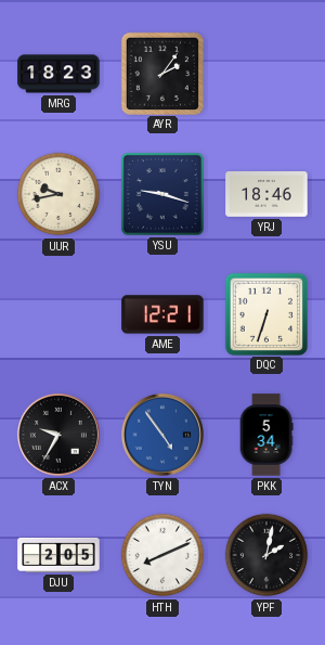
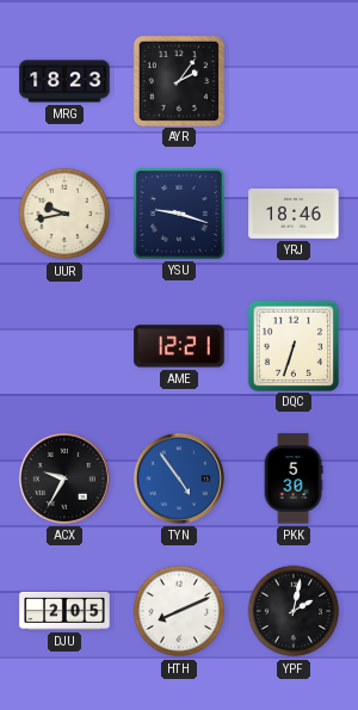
PKK: 5:34 -> 5:30
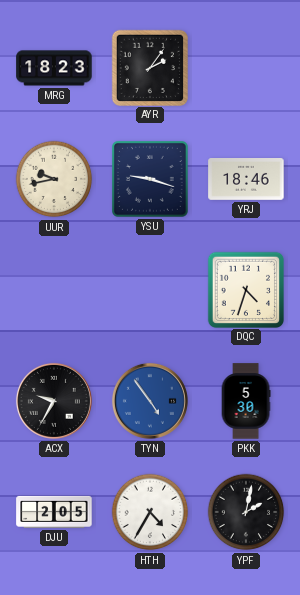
AME: 12:21 -> none
DQC: 6:33 -> 4:33
HTH: 8:11 -> 4:35
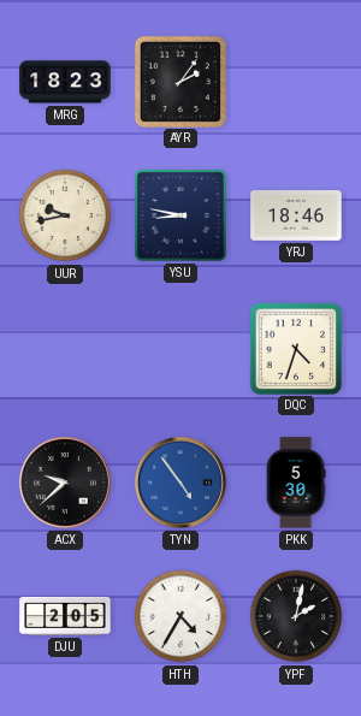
YSU: 9:18 -> 8:47
ACX: 9:35 -> 9:38
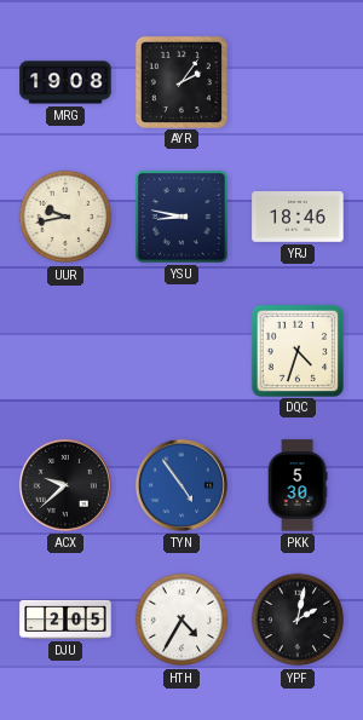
MRG: 18:23 -> 19:08
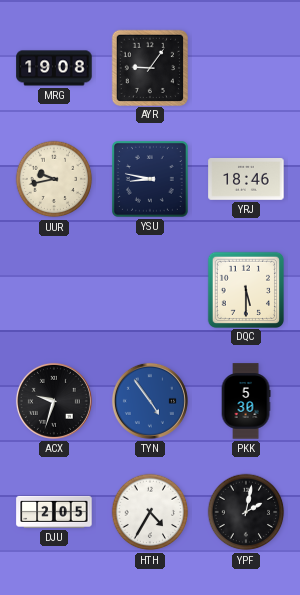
AYR: 2:06 -> 9:06
DQC: 4:33 -> 5:30
ACX: 9:38 -> 9:33
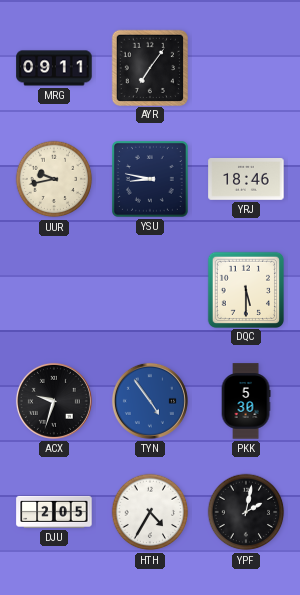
MRG: 19:08 -> 09:11
AYR: 9:06 -> 7:06
